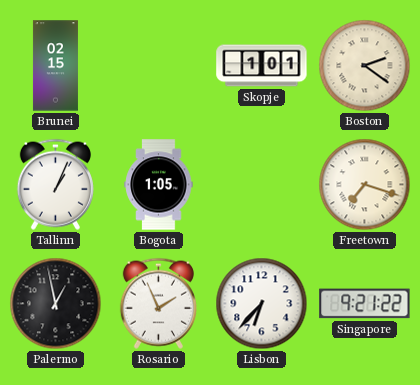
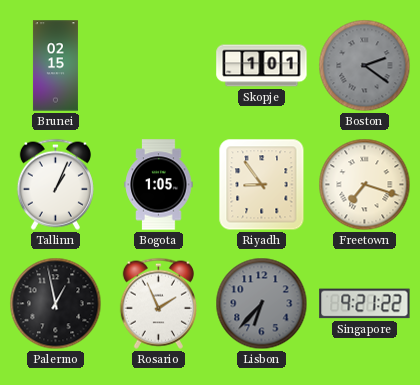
Boston dial: cream -> grey
Riyadh: none -> 8:54
Lisbon dial: white -> grey
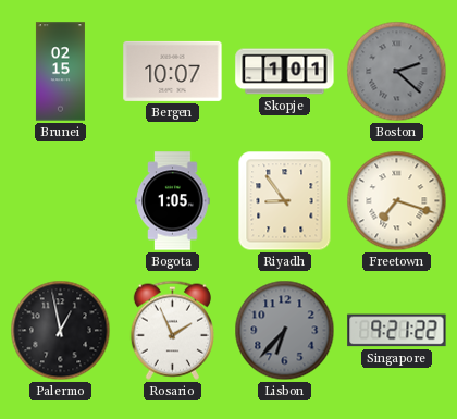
Bergen: none -> 10:07
Boston: 2:21 -> 2:22
Tallinn: 1:04 -> none
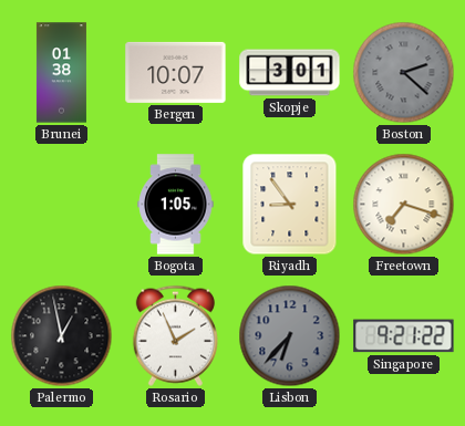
Brunei: 02:15 -> 01:38
Skopje: 1:01 -> 3:01
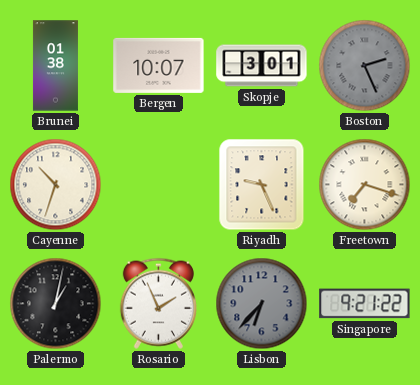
Boston: 2:22 -> 2:26
Cayenne: none -> 10:33
Bogota: 1:05 -> none
Riyadh: 8:54 -> 9:26
Palermo: 12:58 -> 1:02
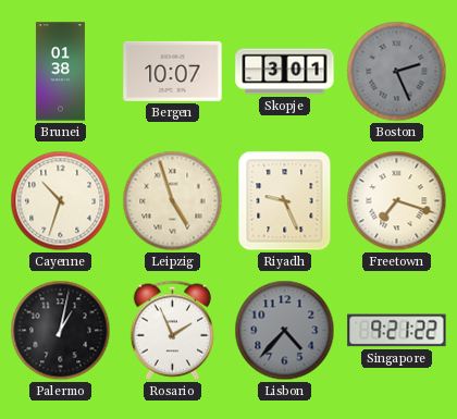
Leipzig: none -> 4:57
Lisbon: 6:37 -> 4:37
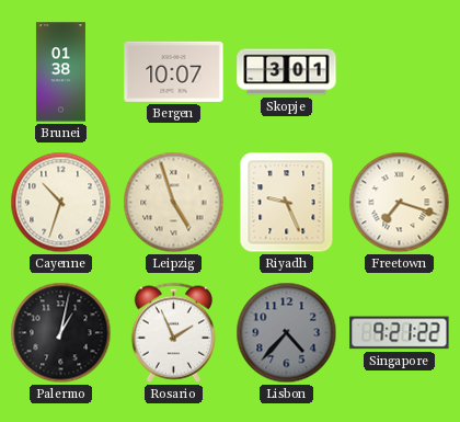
Boston: 2:26 -> none
